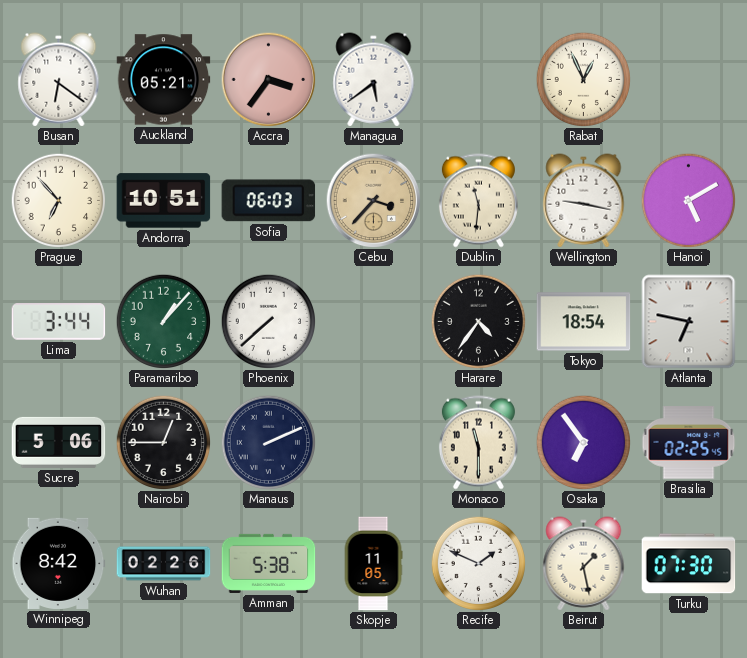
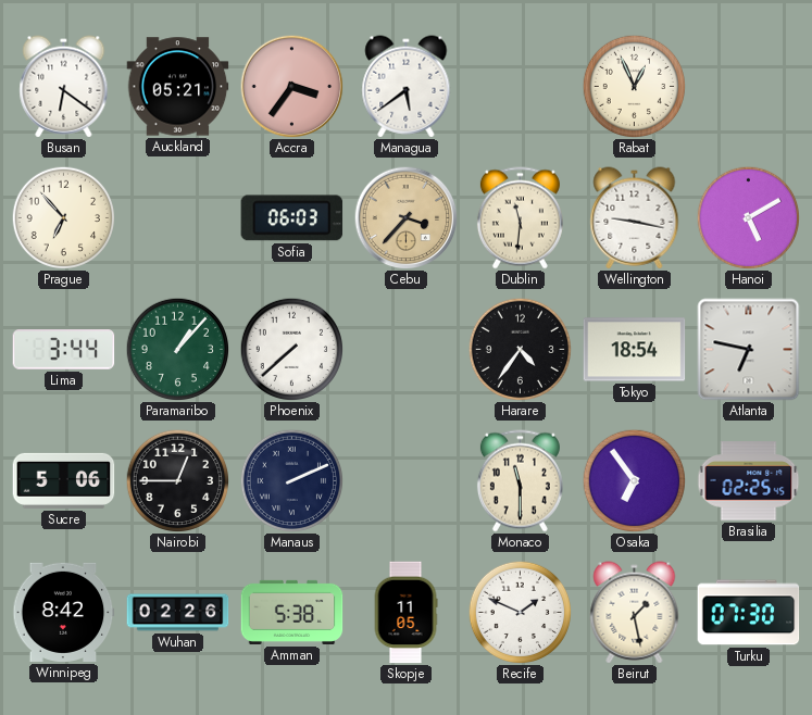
Andorra: 10:51 -> none
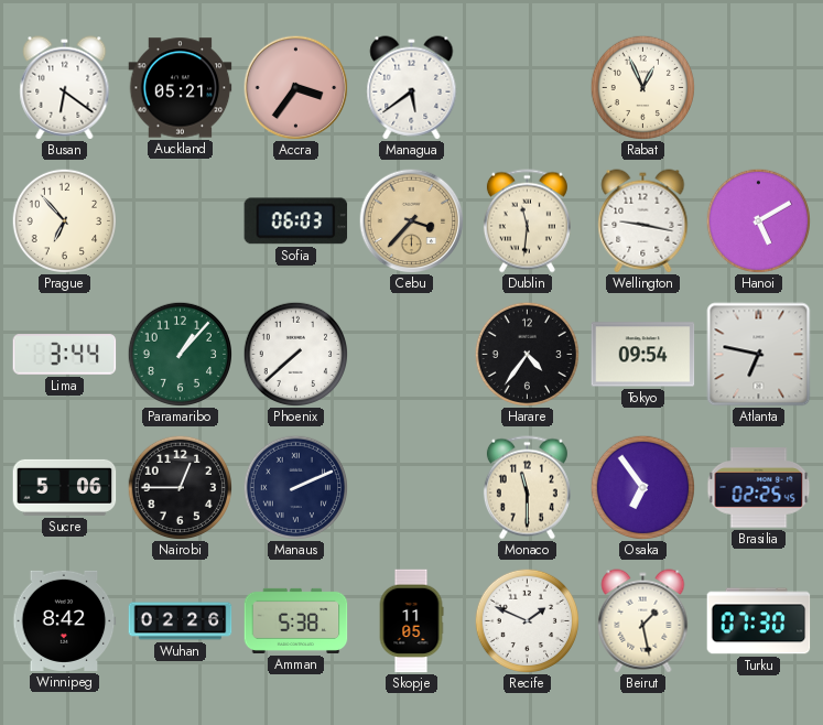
Tokyo: 18:54 -> 09:54
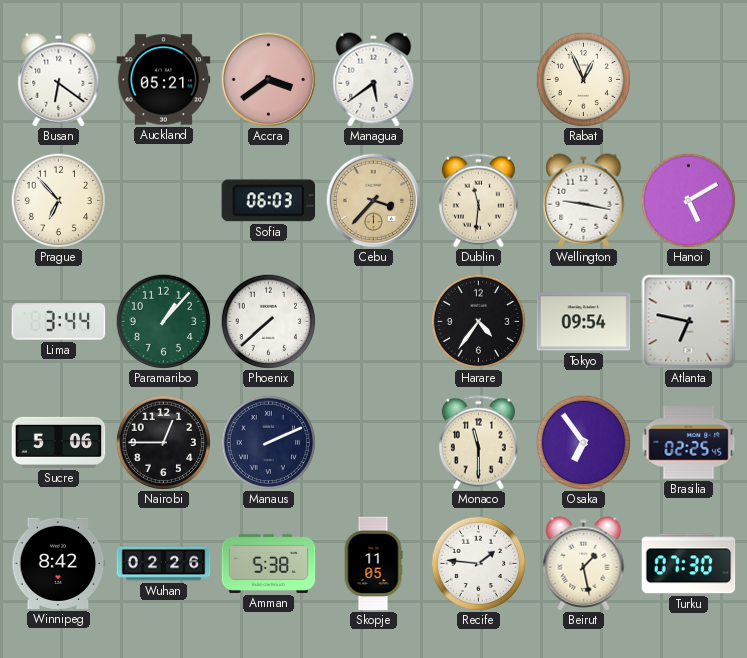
Accra: 3:36 -> 3:39
Recife: 1:49 -> 1:46
